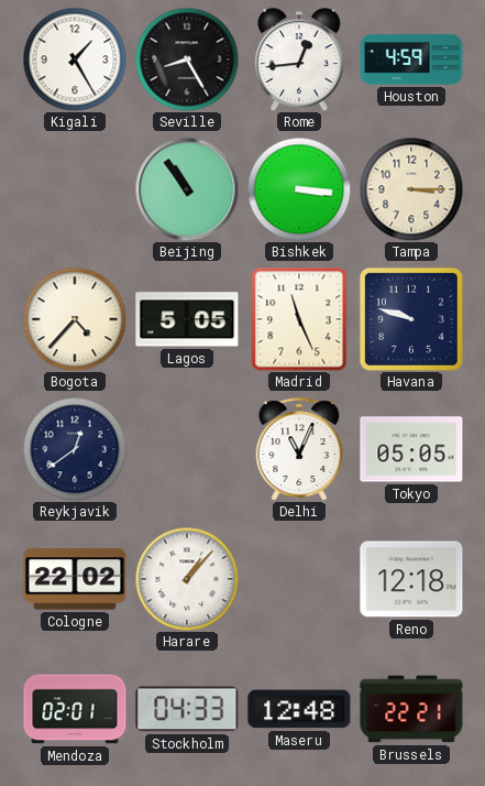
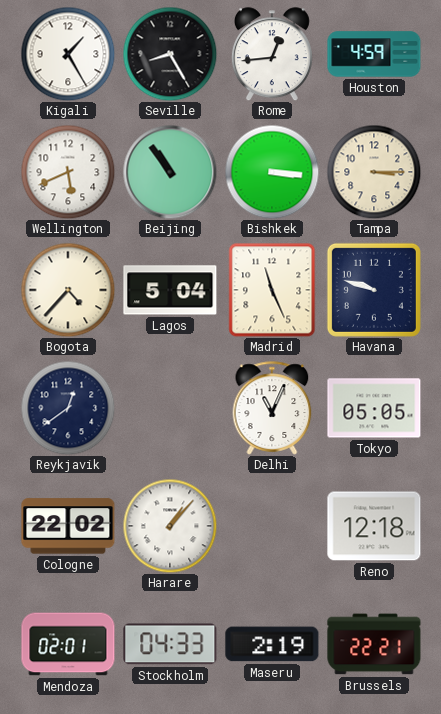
Wellington: none -> 5:41
Lagos: 5:05 -> 5:04
Maseru: 12:48 -> 2:19
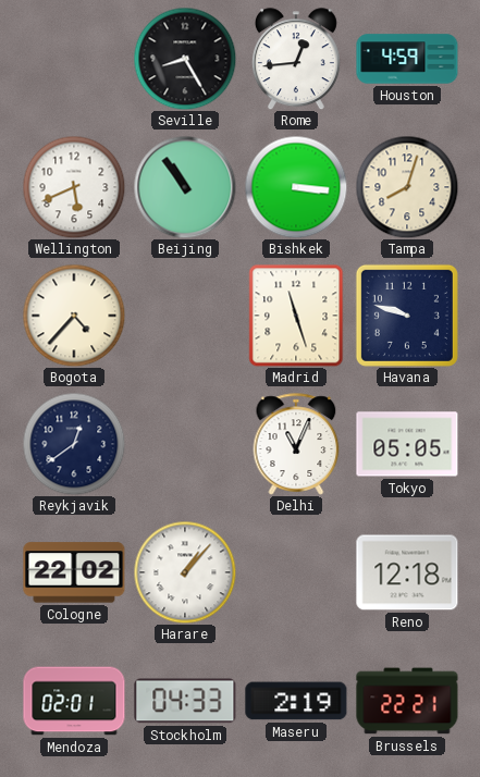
Kigali: 1:25 -> none
Tampa: 3:15 -> 8:03
Lagos: 5:04 -> none
Madrid: 11:26 -> 11:27
